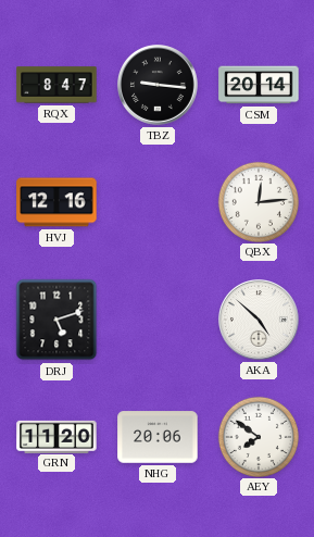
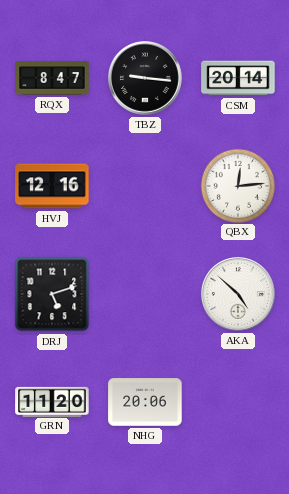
AEY: 7:51 -> none
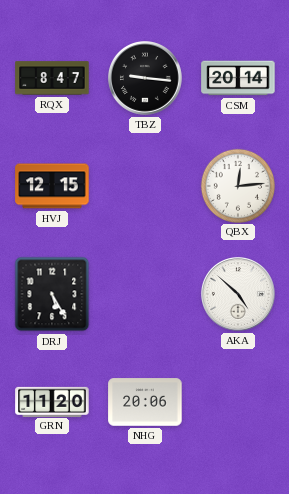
HVJ: 12:16 -> 12:15
DRJ: 5:12 -> 5:25
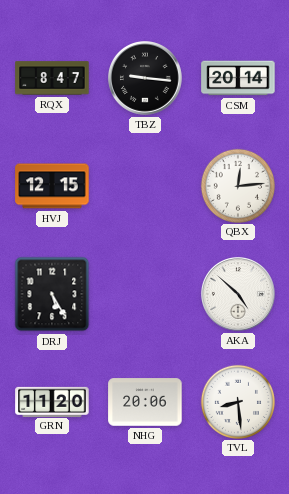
TVL: none -> 8:29
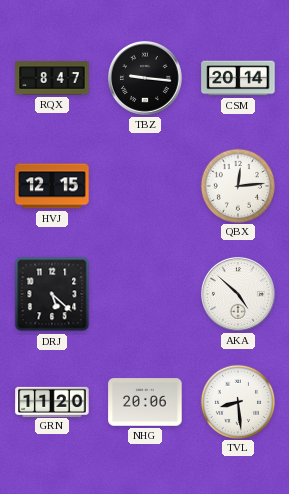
DRJ: 5:25 -> 5:22
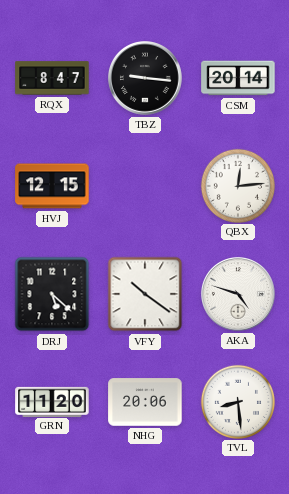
VFY: none -> 10:21
AKA: 4:52 -> 4:48
